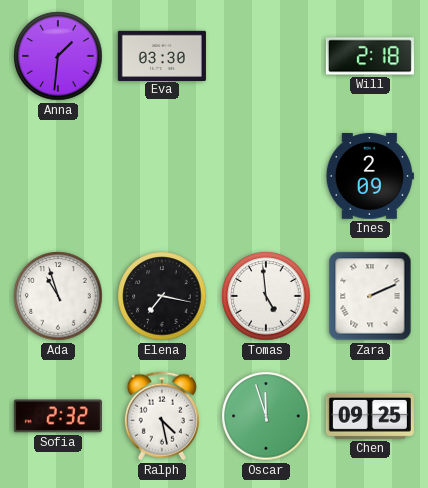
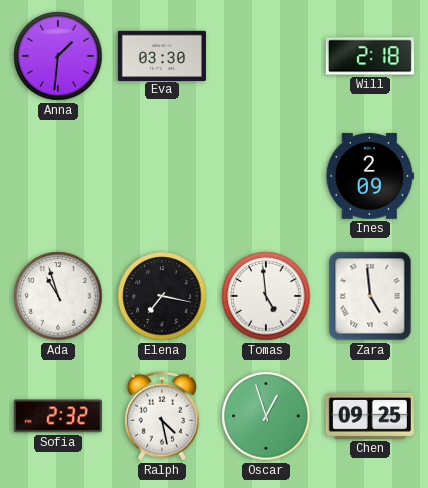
Zara: 2:11 -> 4:59
Oscar: 11:57 -> 12:57
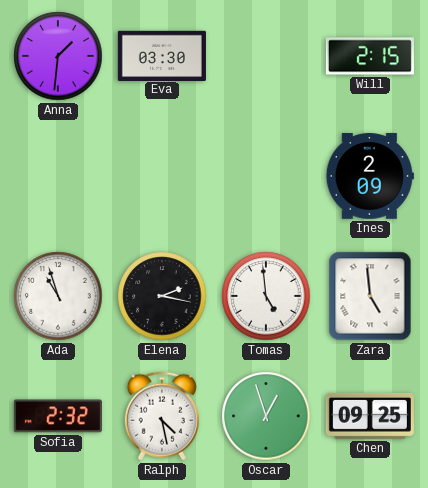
Will: 2:18 -> 2:15
Elena: 7:17 -> 2:17
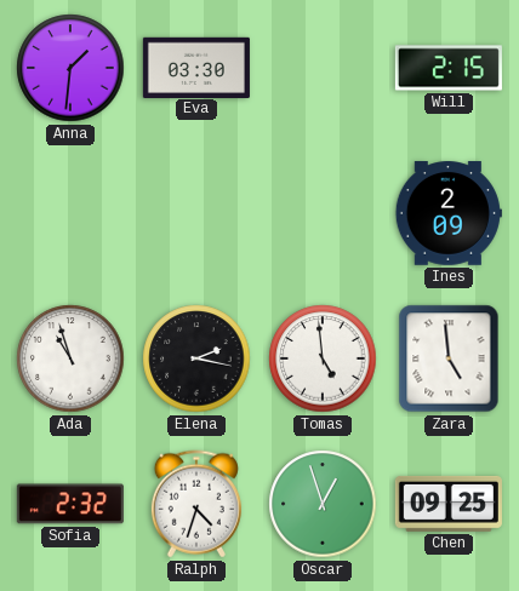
Ralph: 4:28 -> 4:33
